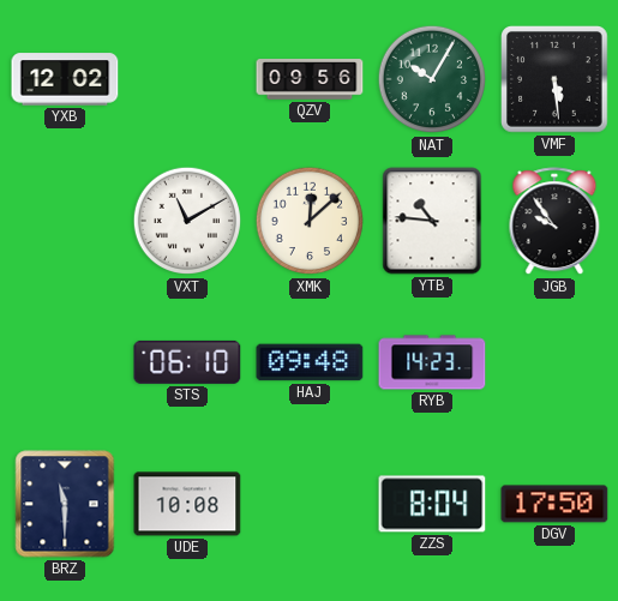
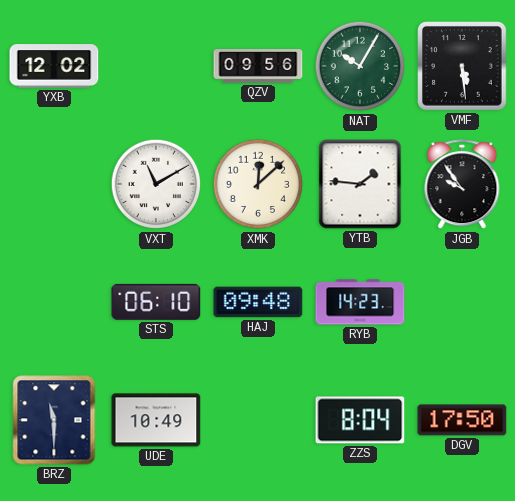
YTB: 10:46 -> 1:46
UDE: 10:08 -> 10:49
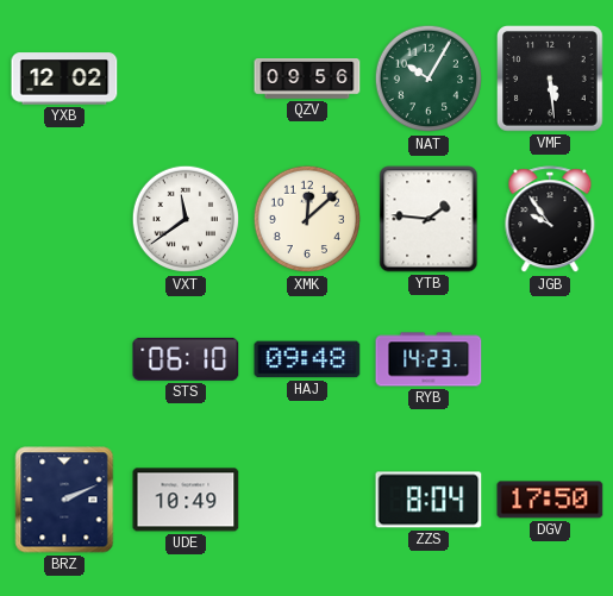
VXT: 11:10 -> 11:39
BRZ: 11:30 -> 2:11
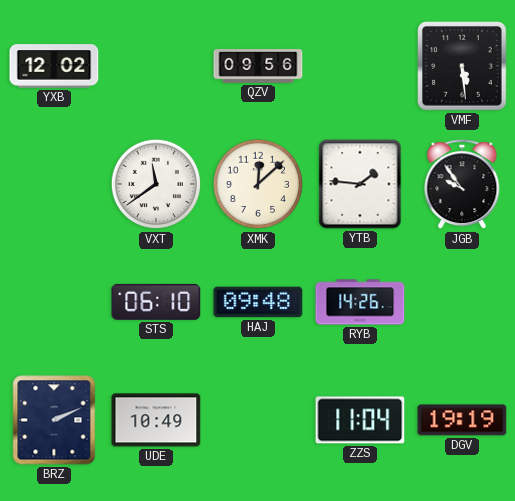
NAT: 10:05 -> none
RYB: 14:23 -> 14:26
ZZS: 8:04 -> 11:04
DGV: 17:50 -> 19:19
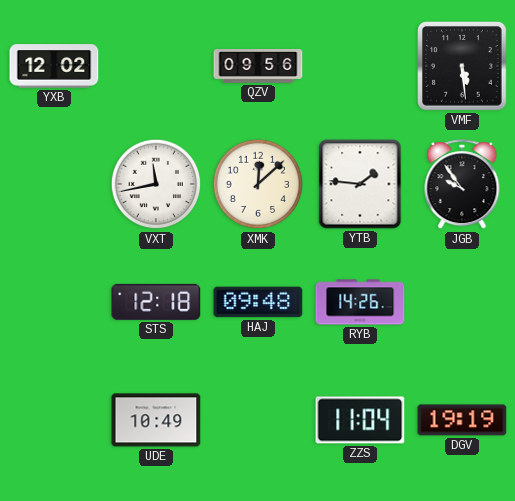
VXT: 11:39 -> 11:43
STS: 06:10 -> 12:18
BRZ: 2:11 -> none
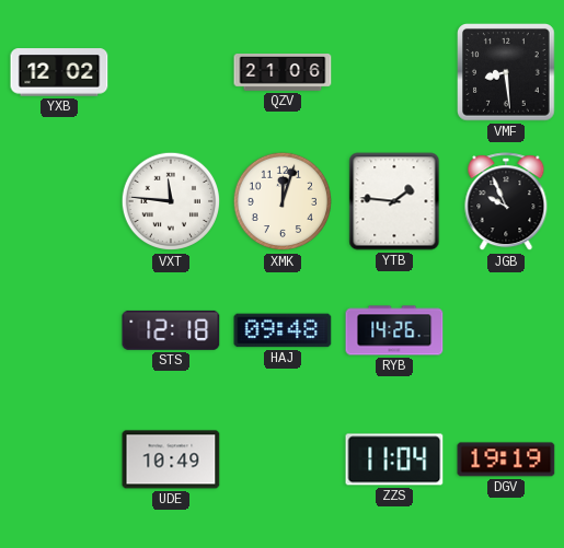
QZV: 09:56 -> 21:06
VMF: 5:29 -> 8:29
VXT: 11:43 -> 11:46
XMK: 12:08 -> 12:03
JGB: 9:54 -> 9:56
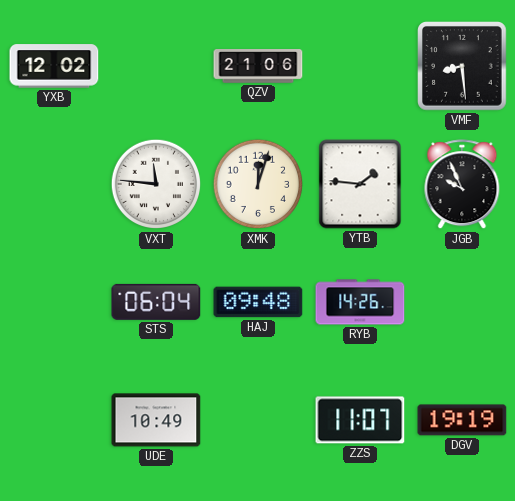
STS: 12:18 -> 06:04
ZZS: 11:04 -> 11:07
